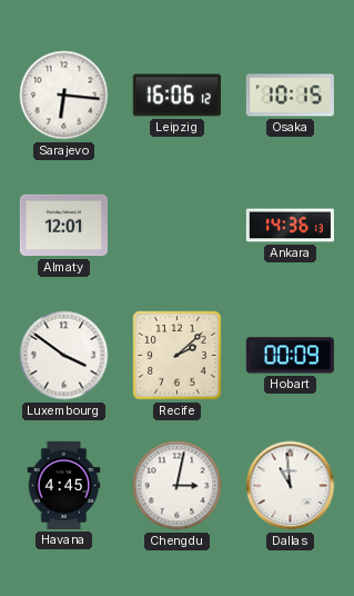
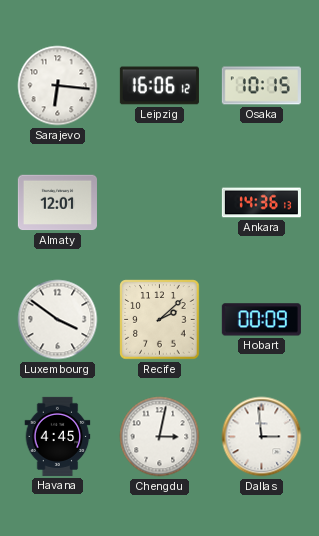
Dallas: 10:59 -> 2:59
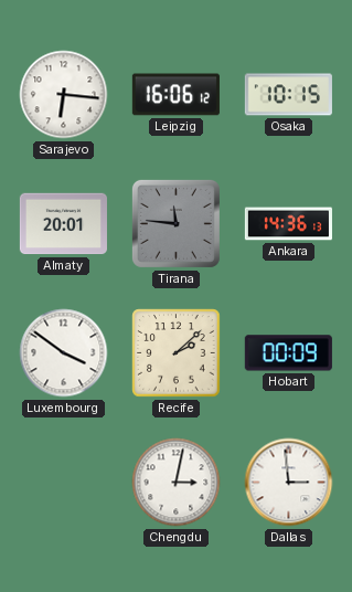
Almaty: 12:01 -> 20:01
Tirana: none -> 11:46
Havana: 4:45 -> none
